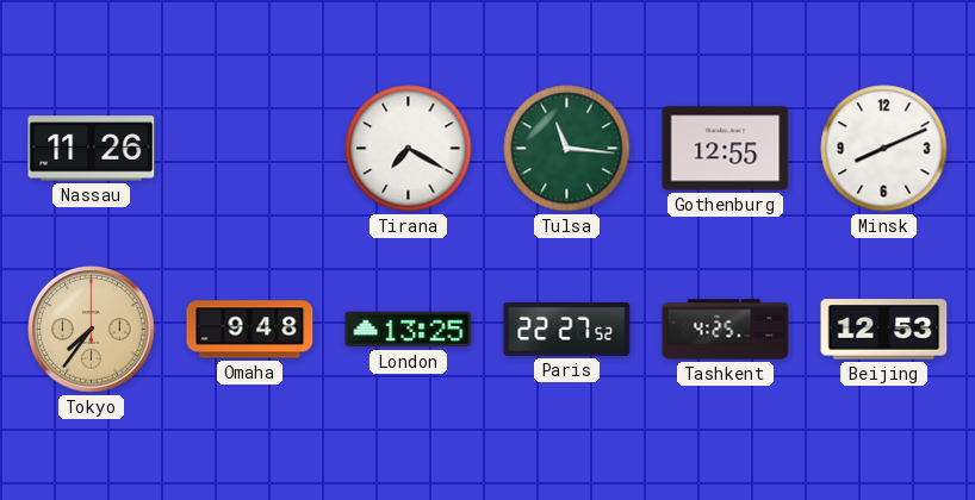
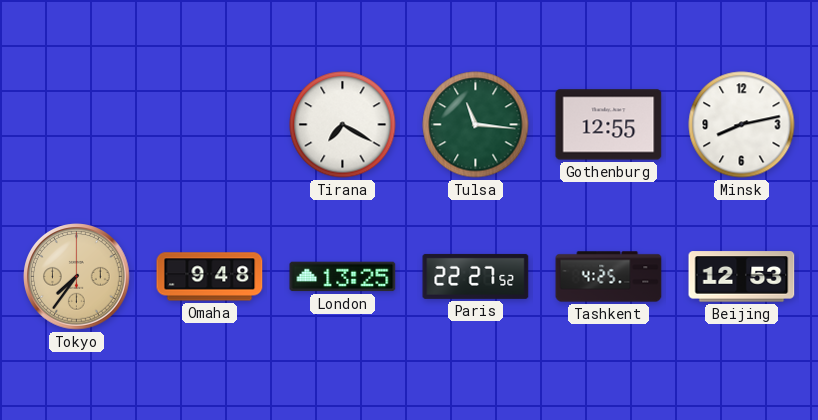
Nassau: 11:26 -> none
Minsk: 8:11 -> 8:13
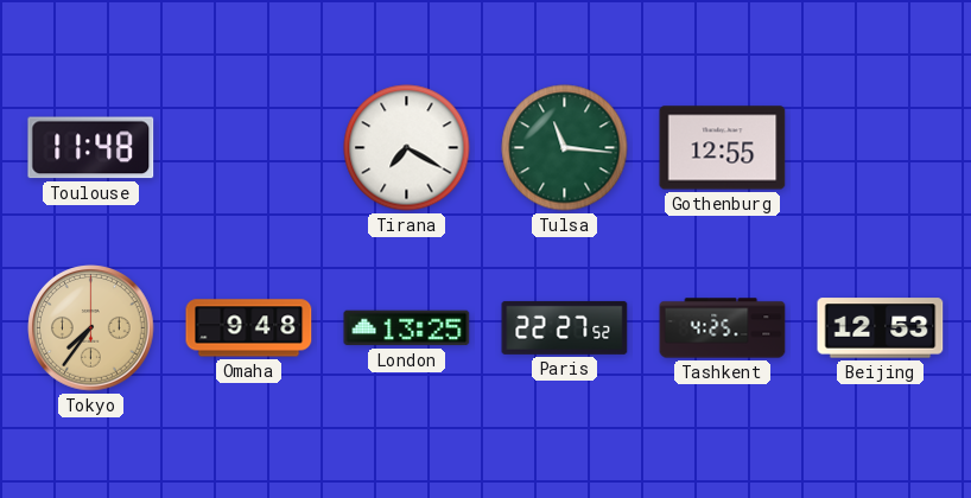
Toulouse: none -> 11:48
Minsk: 8:13 -> none
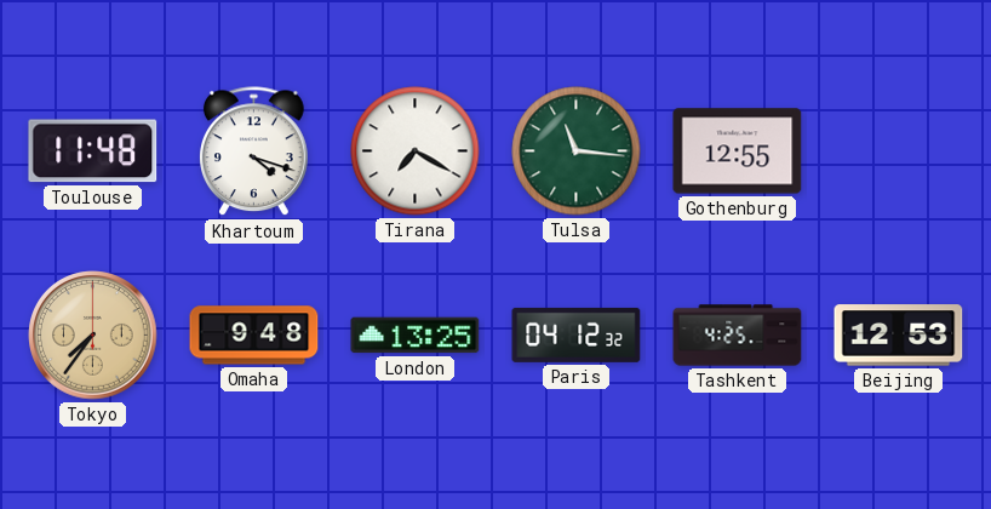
Khartoum: none -> 4:18
Paris: 22:27 -> 04:12
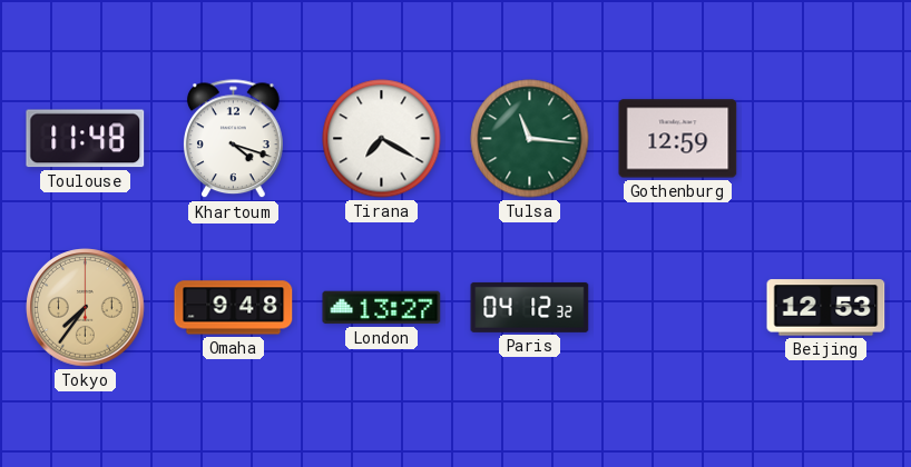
Gothenburg: 12:55 -> 12:59
London: 13:25 -> 13:27
Tashkent: 4:25 -> none
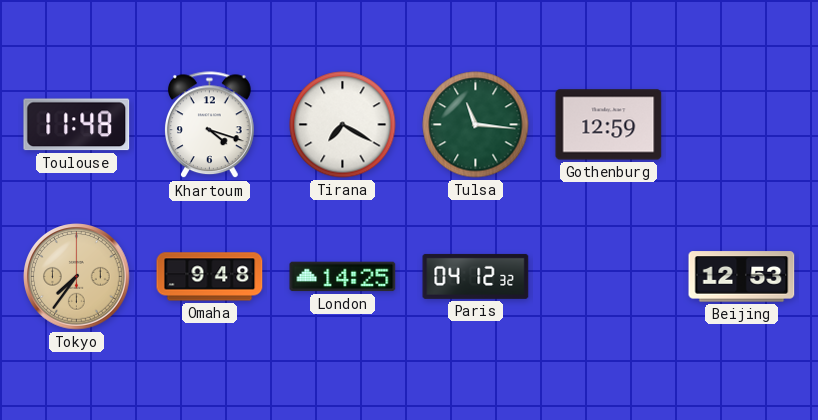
London: 13:27 -> 14:25
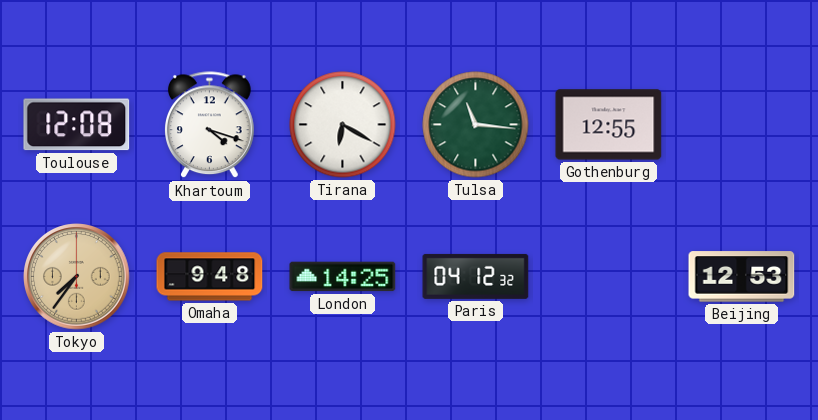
Toulouse: 11:48 -> 12:08
Tirana: 7:20 -> 6:20
Gothenburg: 12:59 -> 12:55
